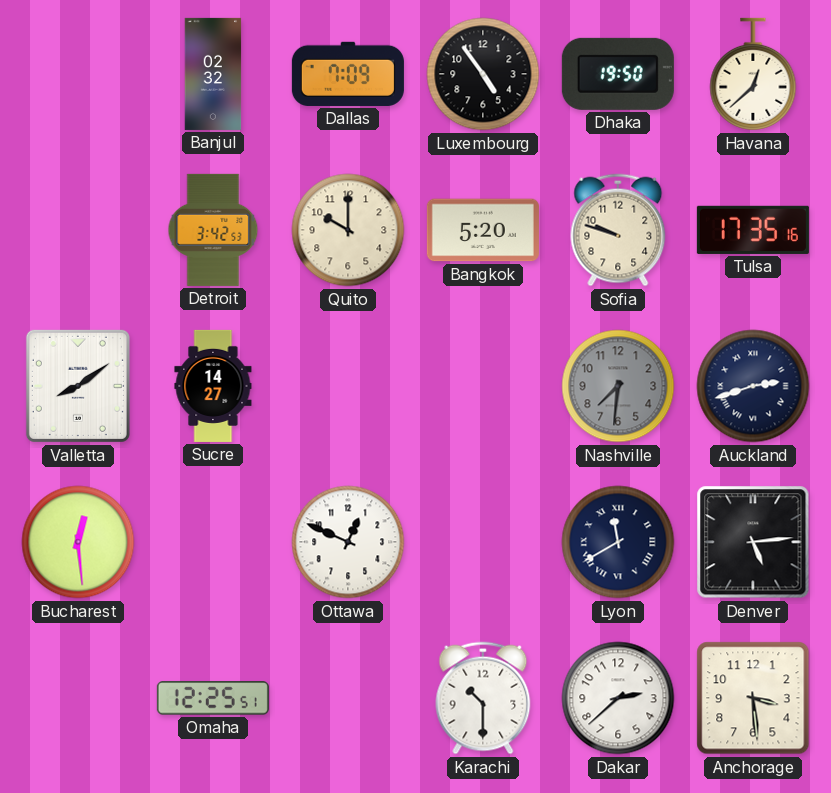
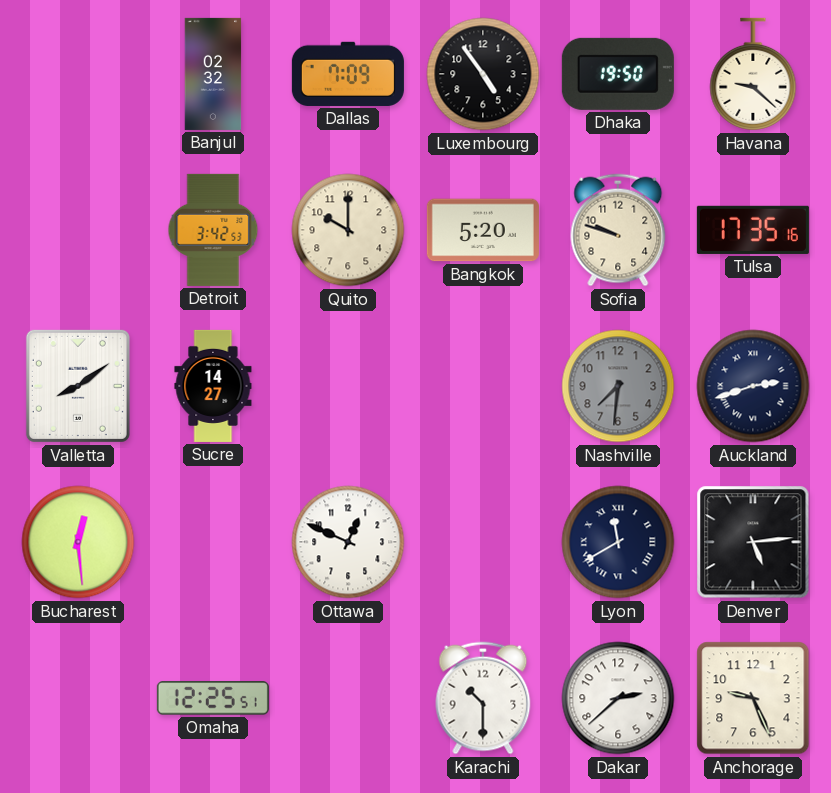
Havana: 12:38 -> 9:22
Anchorage: 3:29 -> 9:26
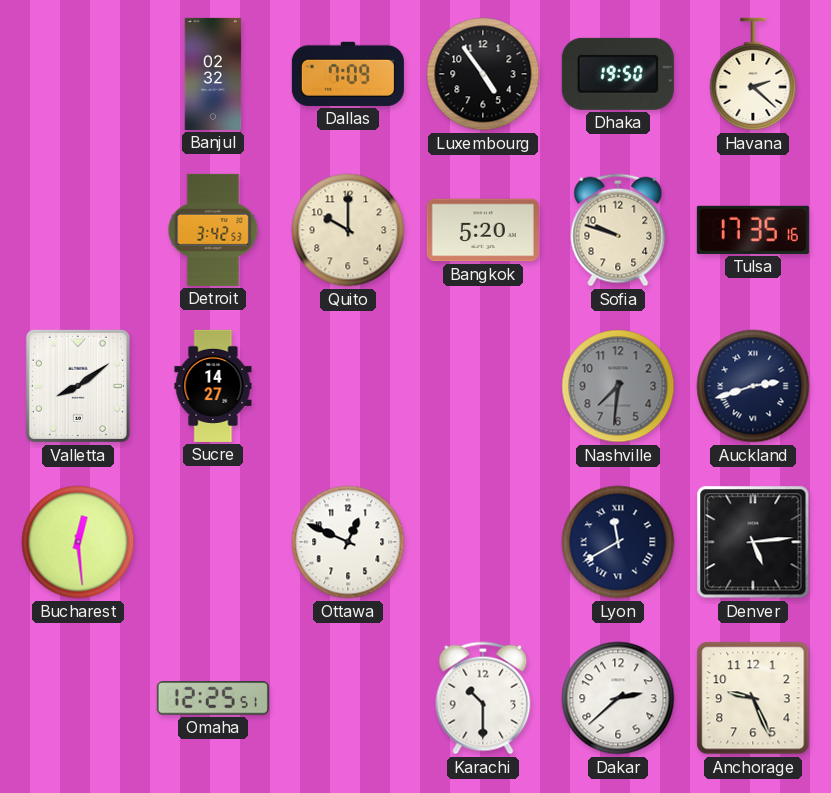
Havana: 9:22 -> 2:22
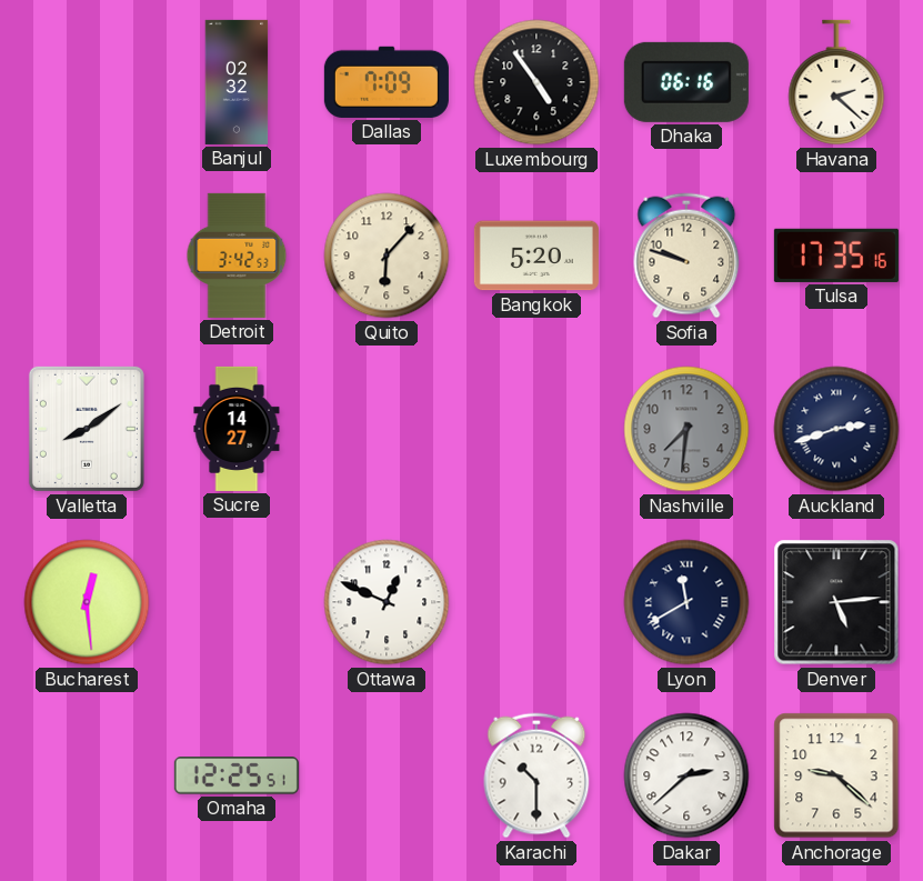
Dhaka: 19:50 -> 06:16
Quito: 10:00 -> 6:07
Anchorage: 9:26 -> 9:22
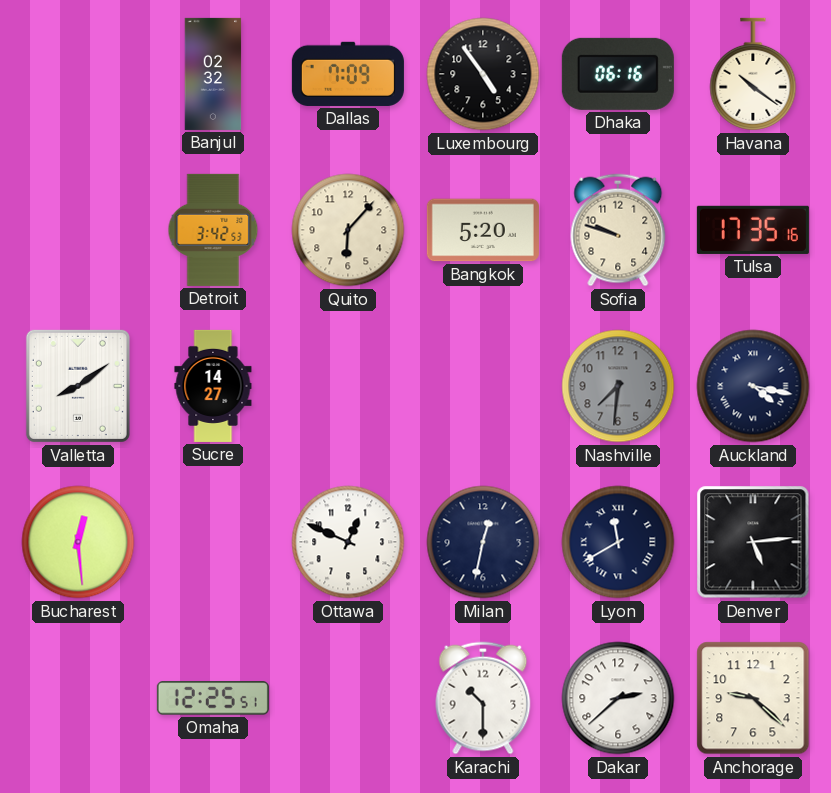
Havana: 2:22 -> 10:21
Auckland: 2:42 -> 4:17
Milan: none -> 12:32
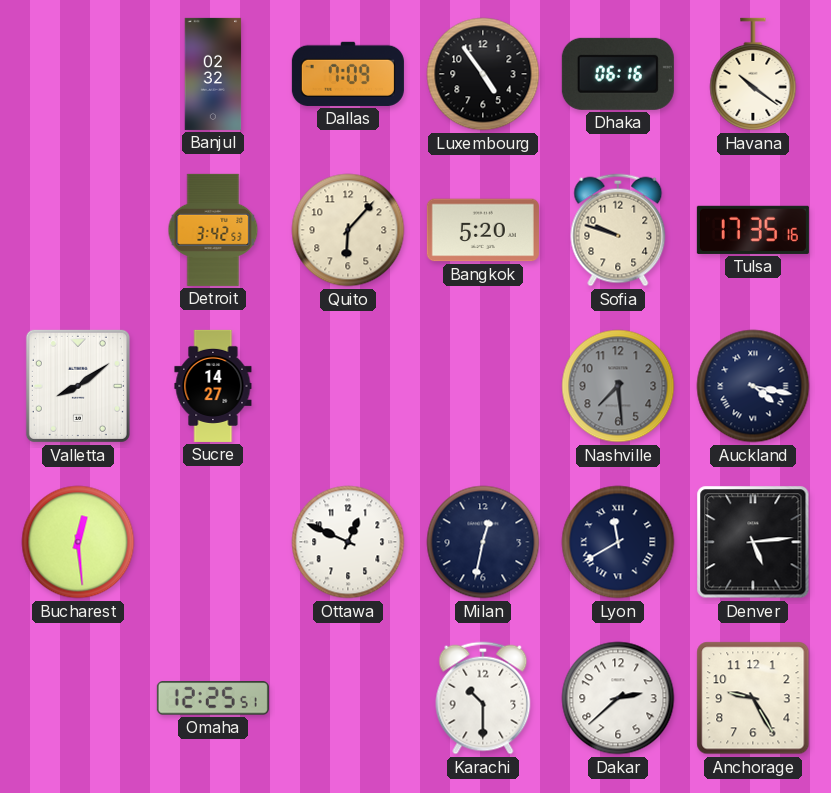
Nashville: 7:31 -> 7:29
Anchorage: 9:22 -> 9:25
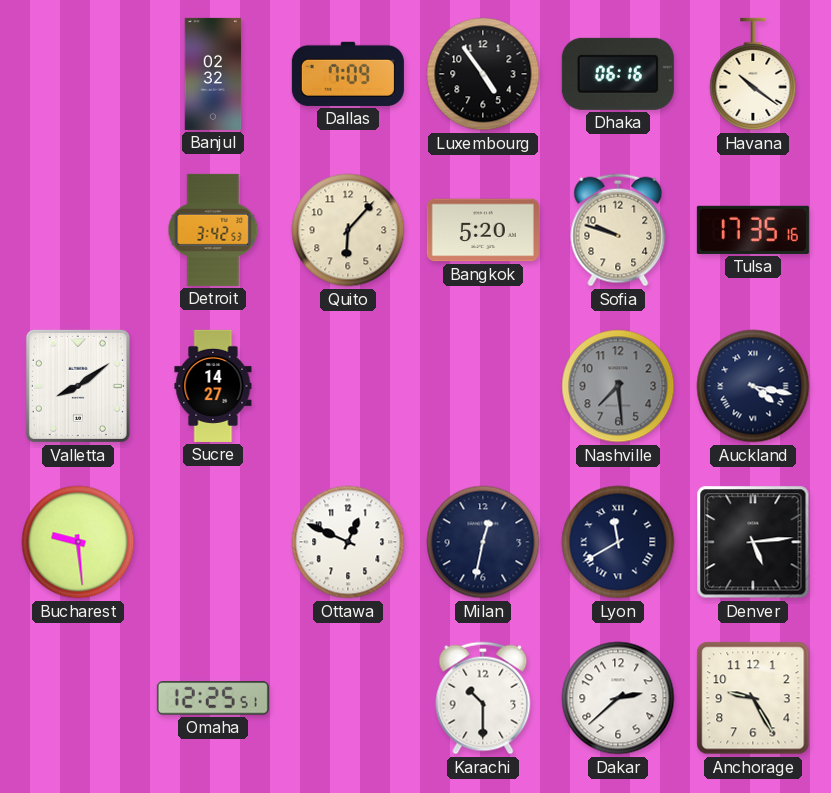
Bucharest: 12:29 -> 9:29
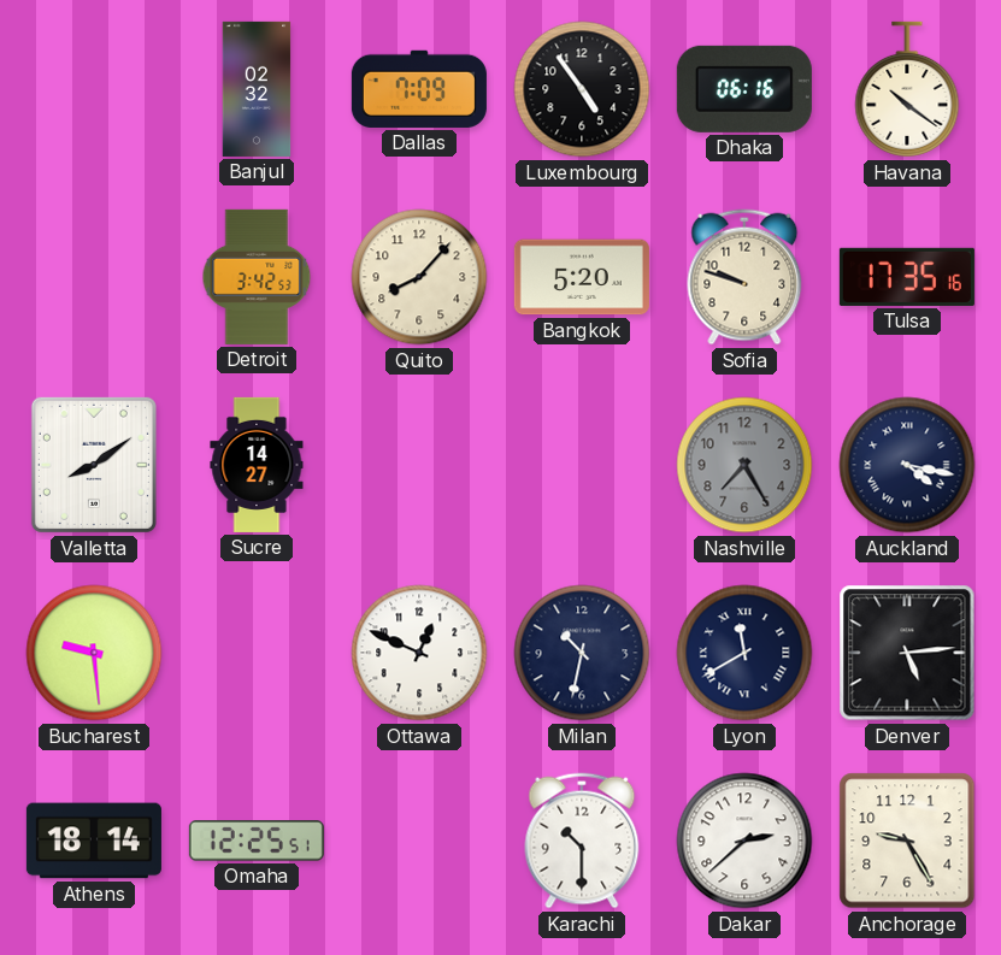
Quito: 6:07 -> 8:07
Nashville: 7:29 -> 7:25
Milan: 12:32 -> 10:32
Athens: none -> 18:14
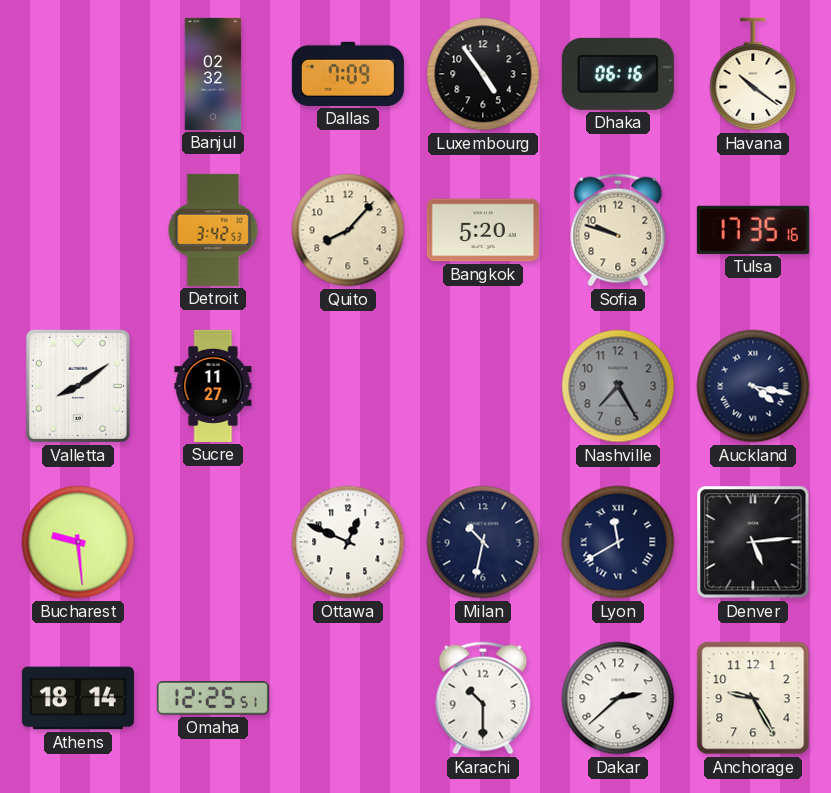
Sucre: 14:27 -> 11:27
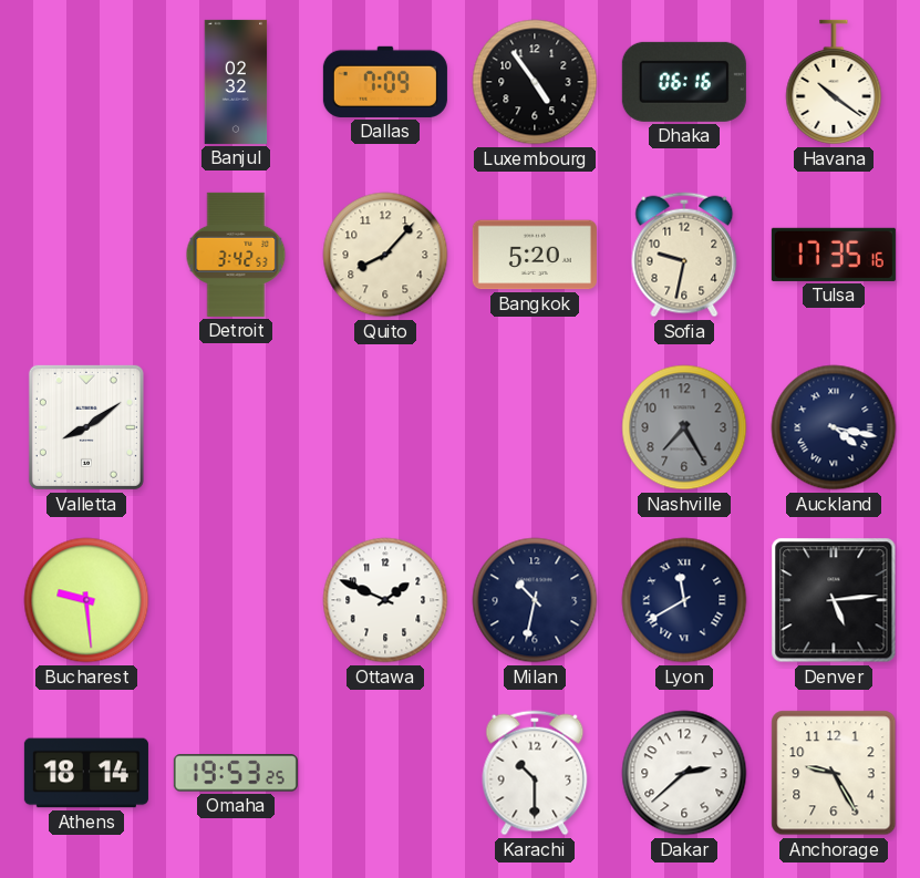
Sofia: 9:48 -> 9:32
Sucre: 11:27 -> none
Ottawa: 12:49 -> 1:49
Omaha: 12:25 -> 19:53
